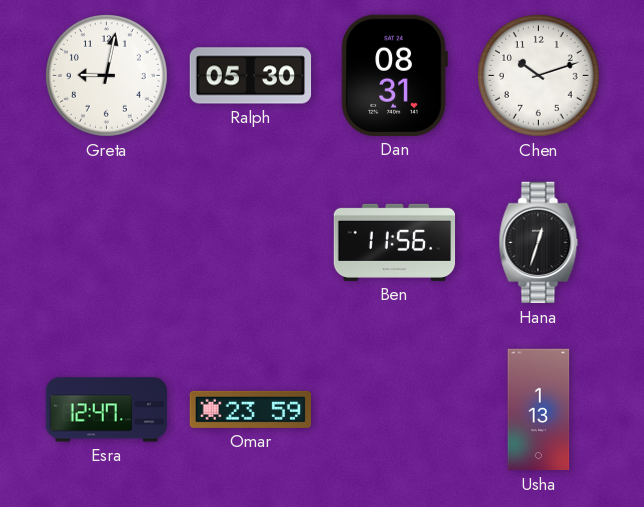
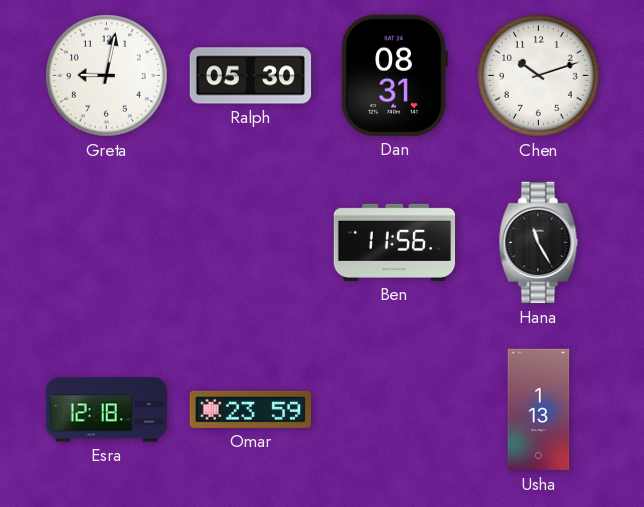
Hana: 12:33 -> 11:25
Esra: 12:47 -> 12:18
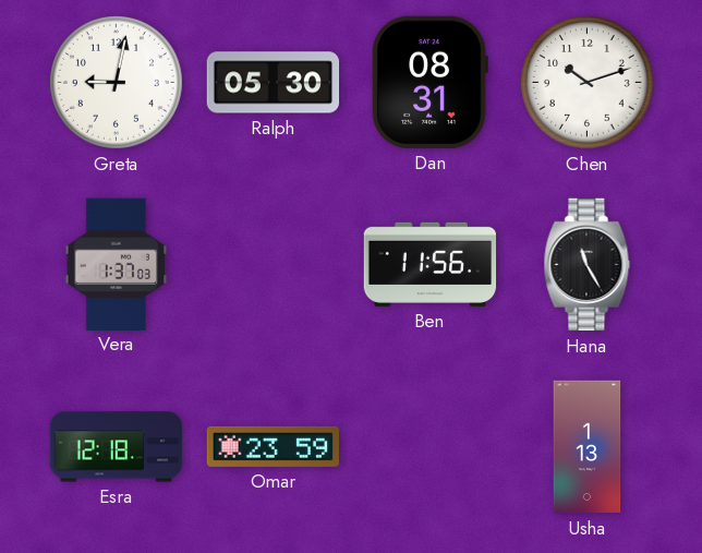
Vera: none -> 1:37
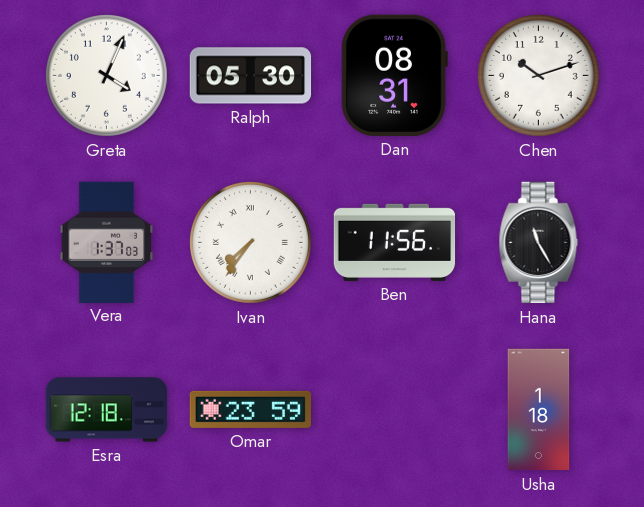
Greta: 9:02 -> 4:04
Ivan: none -> 7:36
Usha: 1:13 -> 1:18
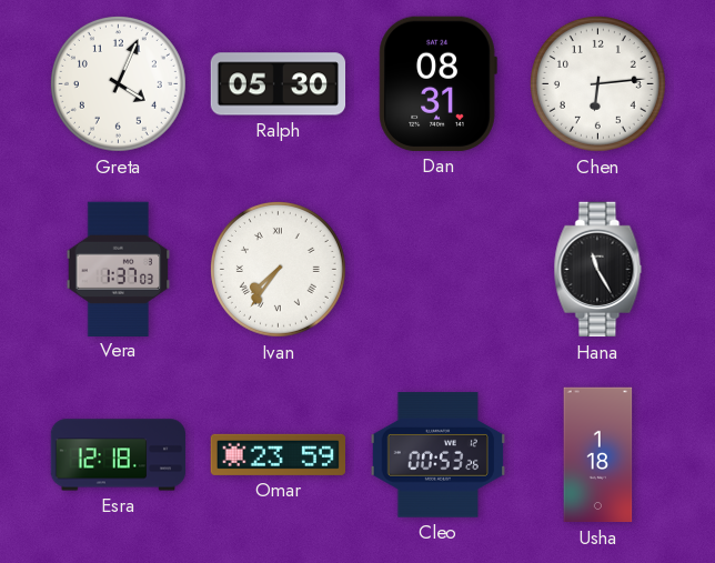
Chen: 10:12 -> 6:14
Ben: 11:56 -> none
Cleo: none -> 00:53
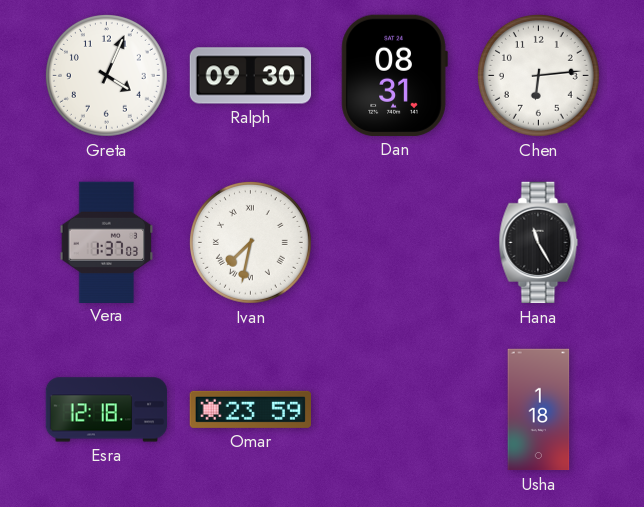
Ralph: 05:30 -> 09:30
Ivan: 7:36 -> 7:32
Cleo: 00:53 -> none
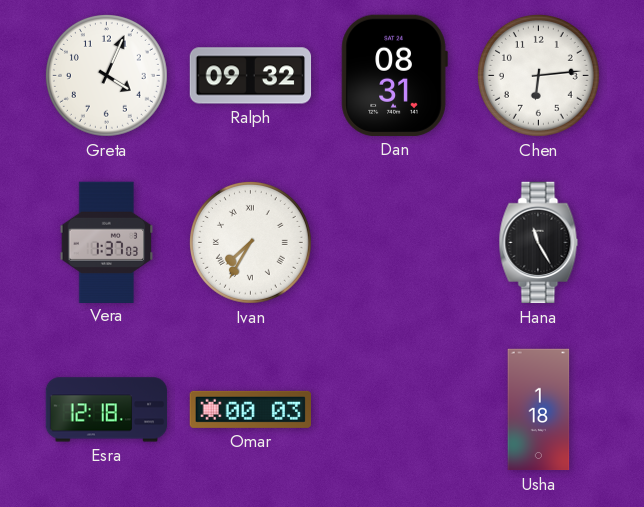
Ralph: 09:30 -> 09:32
Ivan: 7:32 -> 7:35
Omar: 23:59 -> 00:03
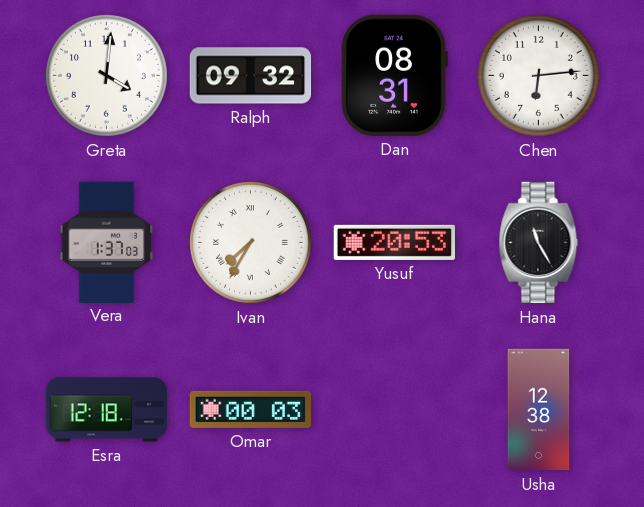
Greta: 4:04 -> 4:01
Yusuf: none -> 20:53
Usha: 1:18 -> 12:38
